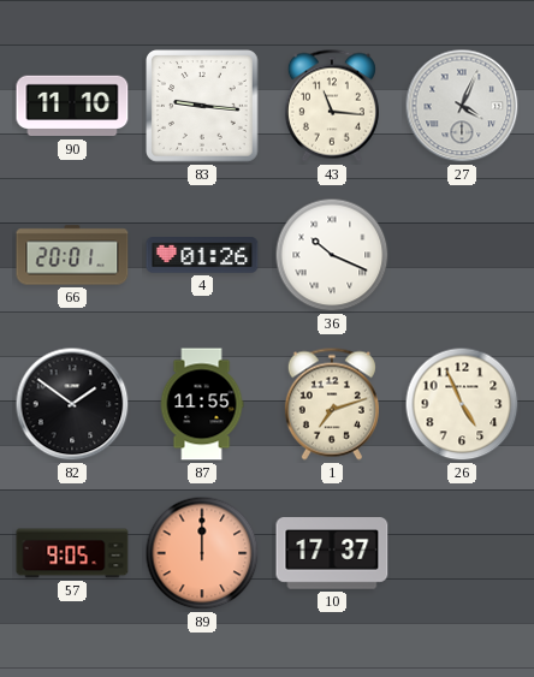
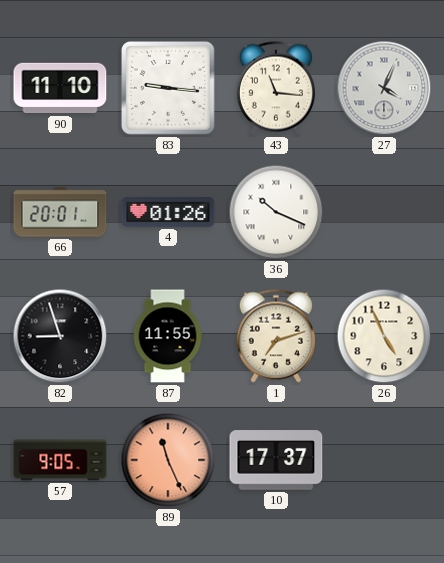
82: 1:51 -> 8:57
89: 12:00 -> 11:26
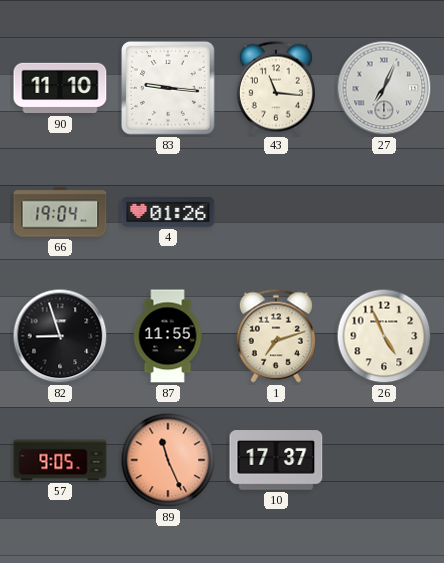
27: 4:04 -> 7:04
66: 20:01 -> 19:04
36: 10:19 -> none
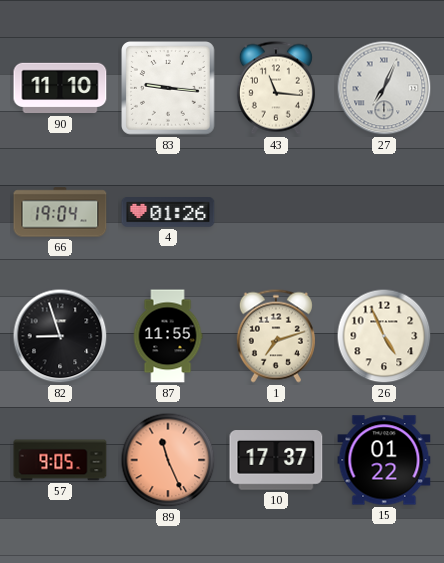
15: none -> 01:22
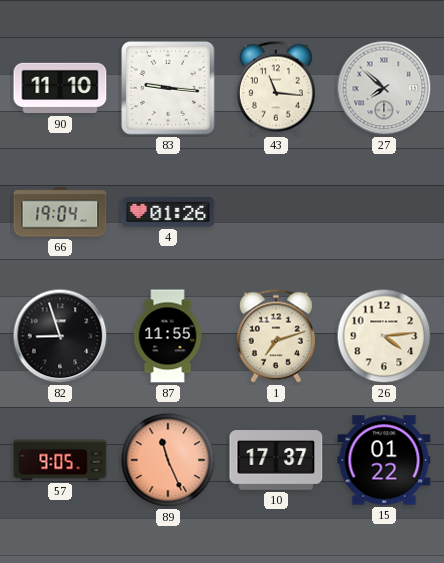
27: 7:04 -> 7:52
26: 4:56 -> 4:14
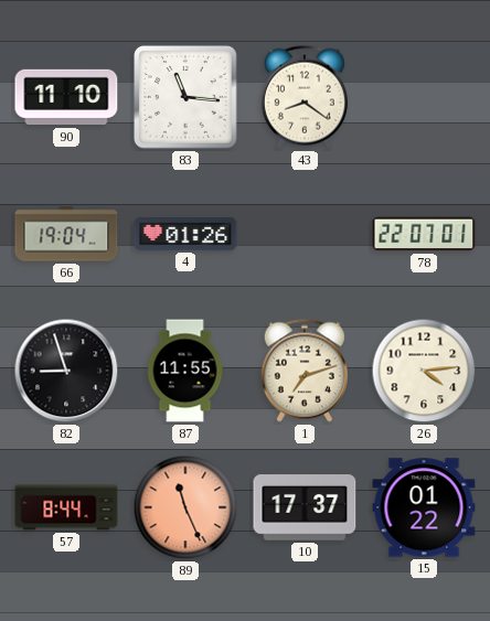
83: 9:16 -> 11:16
43: 11:16 -> 8:21
27: 7:52 -> none
78: none -> 22:07
57: 9:05 -> 8:44
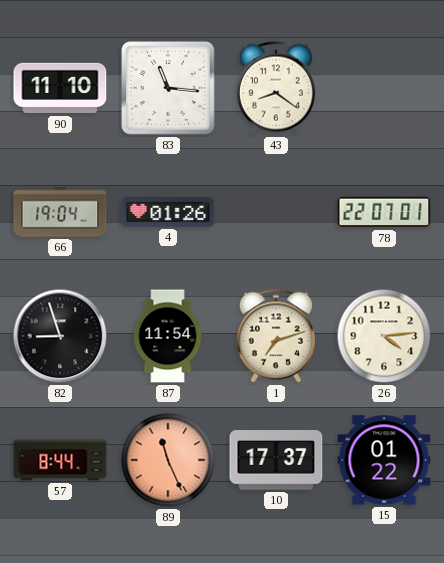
87: 11:55 -> 11:54
